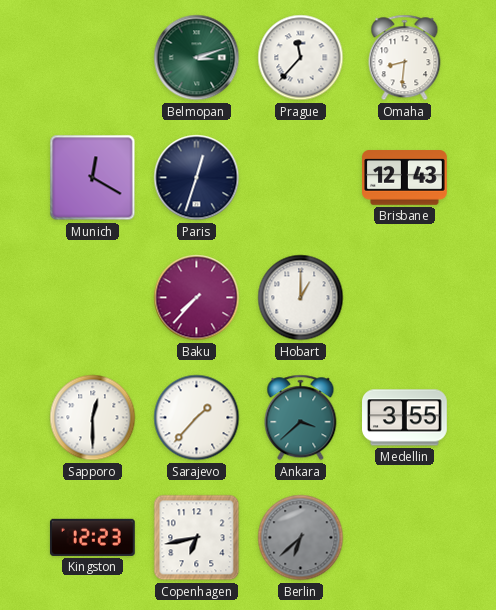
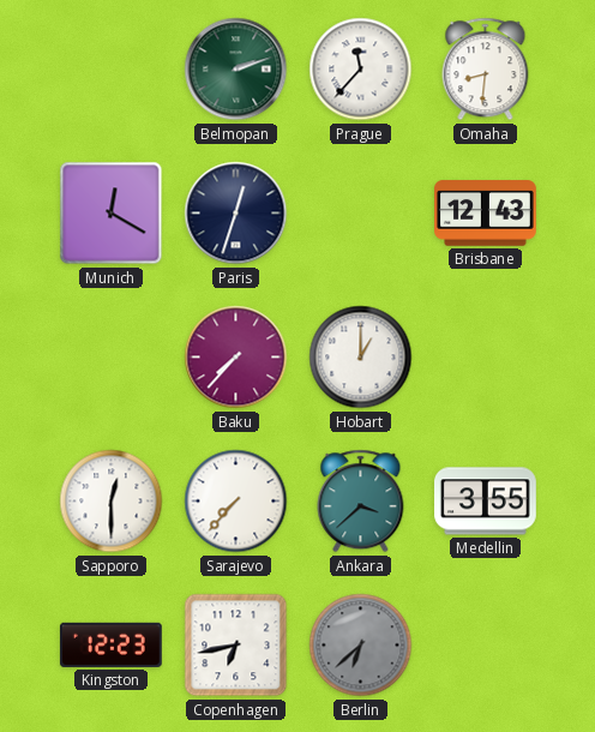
Belmopan: 3:12 -> 2:12
Sarajevo: 1:37 -> 7:37
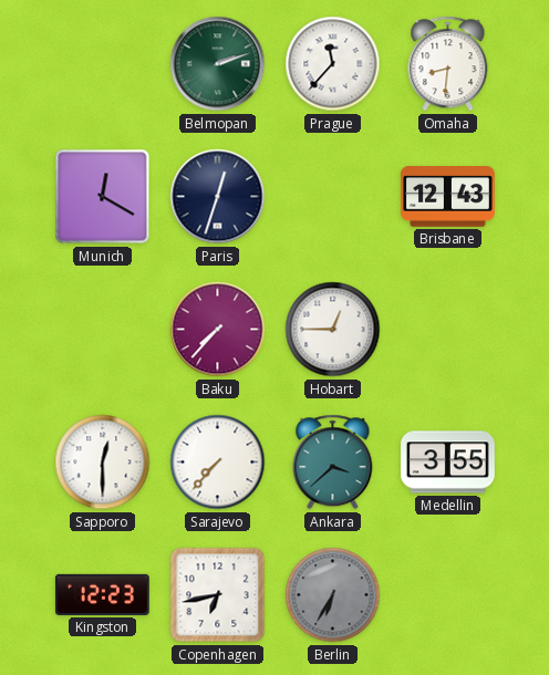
Hobart: 1:00 -> 12:45
Berlin: 6:38 -> 6:35
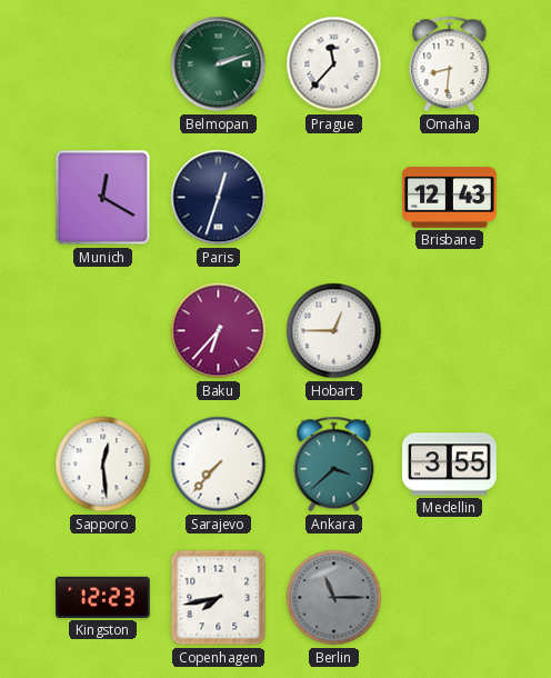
Baku: 7:37 -> 6:37
Sapporo: 12:30 -> 12:29
Copenhagen: 6:43 -> 7:43
Berlin: 6:35 -> 11:15
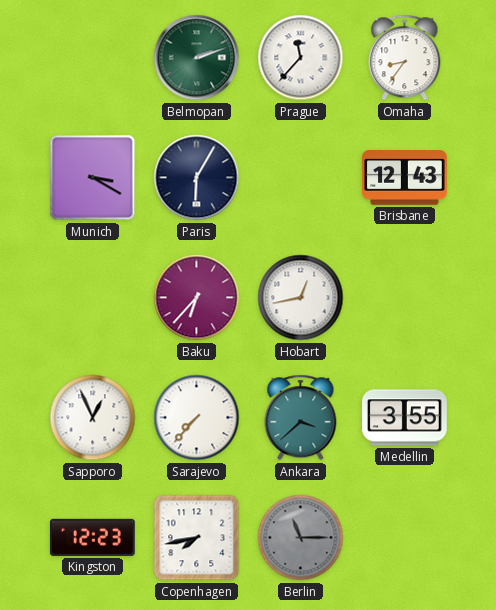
Omaha: 8:31 -> 8:36
Munich: 12:20 -> 3:20
Paris: 12:33 -> 6:05
Hobart: 12:45 -> 12:43
Sapporo: 12:29 -> 12:56
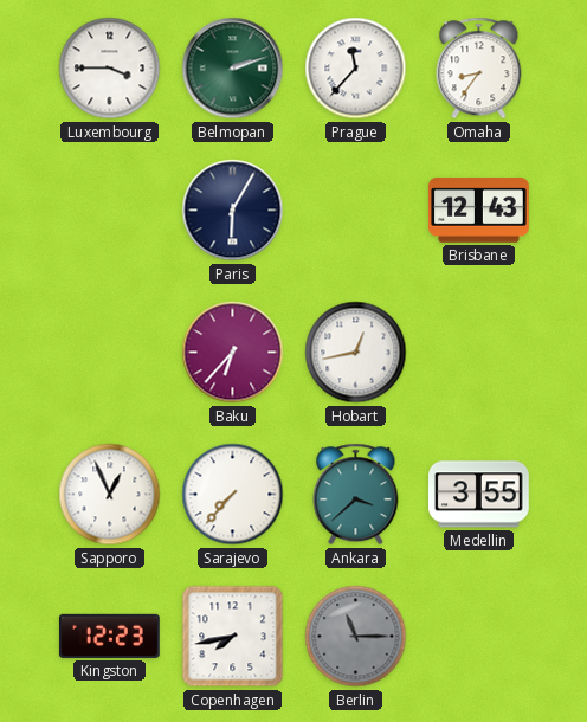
Luxembourg: none -> 3:45
Munich: 3:20 -> none
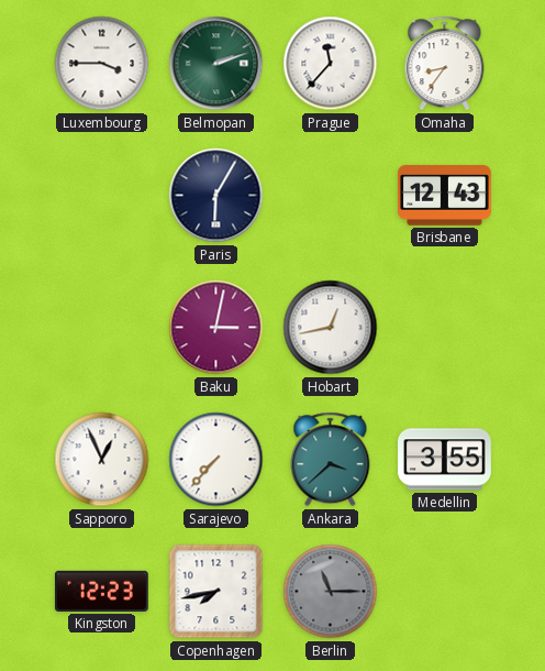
Baku: 6:37 -> 3:02
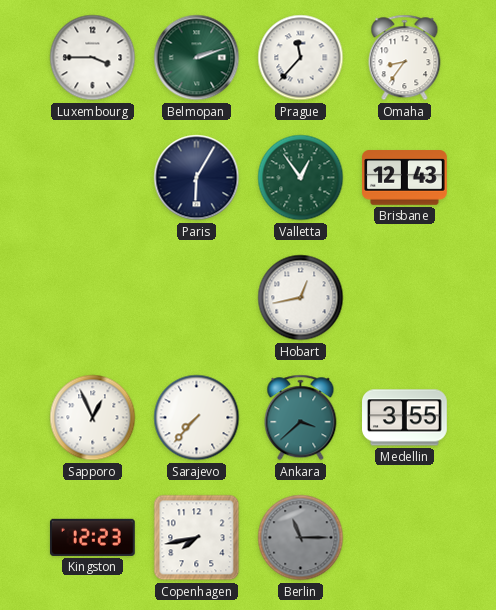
Valletta: none -> 12:54
Baku: 3:02 -> none
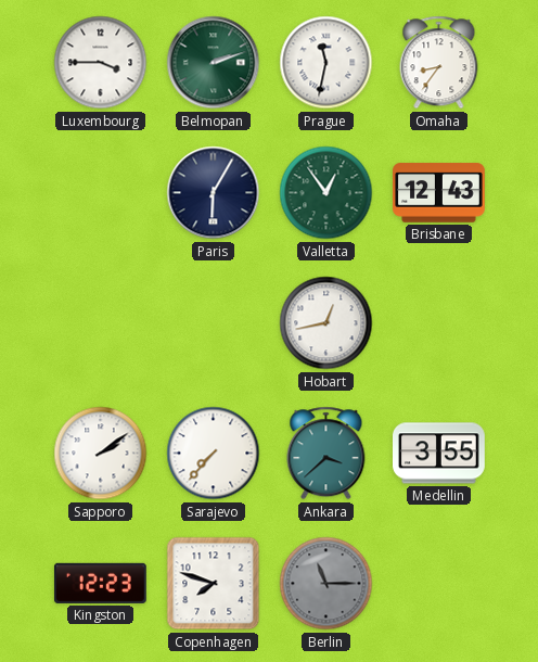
Prague: 11:37 -> 11:32
Sapporo: 12:56 -> 2:09
Copenhagen: 7:43 -> 7:48
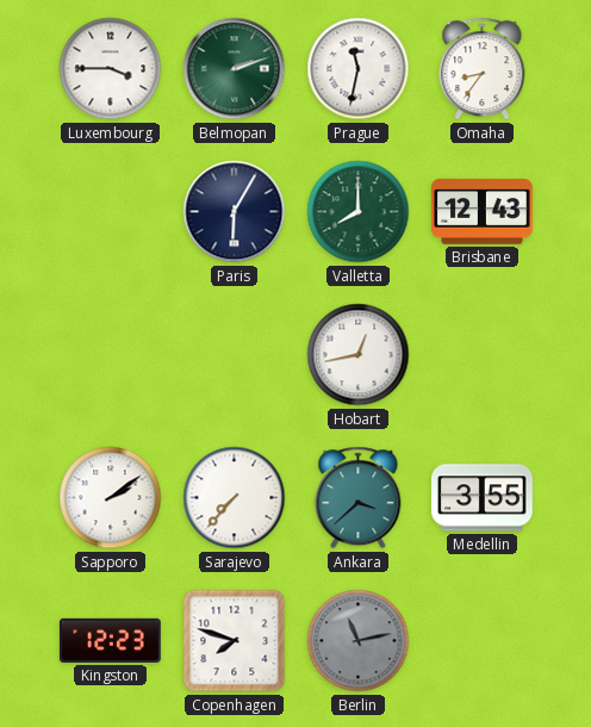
Valletta: 12:54 -> 8:00
Berlin: 11:15 -> 11:13
